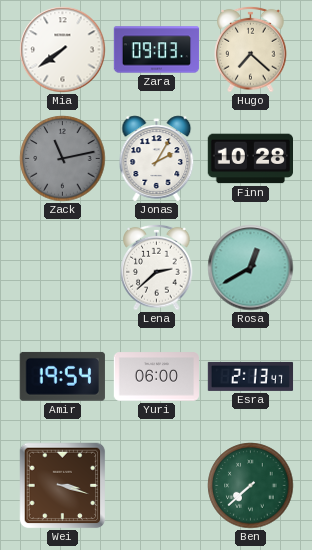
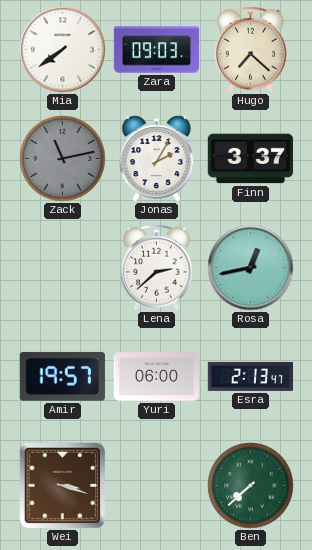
Finn: 10:28 -> 3:37
Rosa: 12:40 -> 12:43
Amir: 19:54 -> 19:57
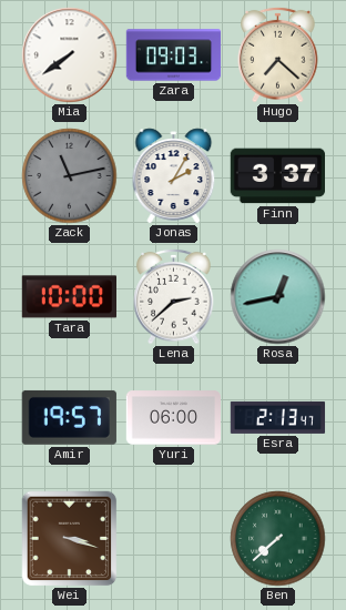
Tara: none -> 10:00
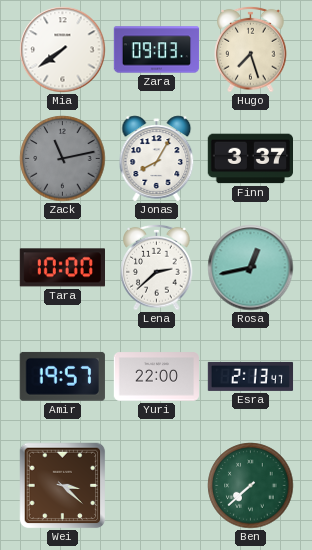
Hugo: 7:22 -> 7:27
Jonas: 2:05 -> 8:05
Yuri: 06:00 -> 22:00
Wei: 3:18 -> 3:22
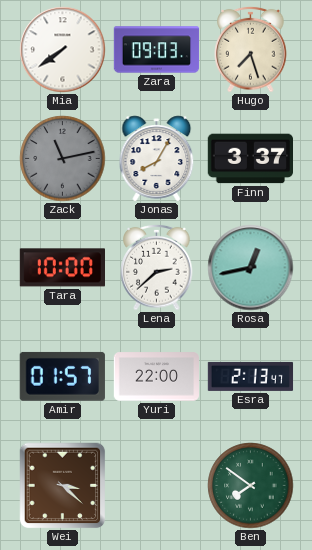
Amir: 19:57 -> 01:57
Ben: 7:38 -> 7:51
